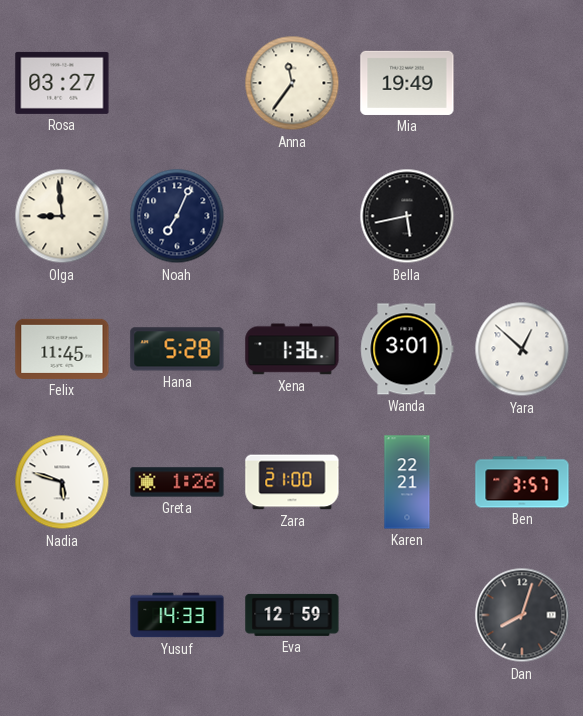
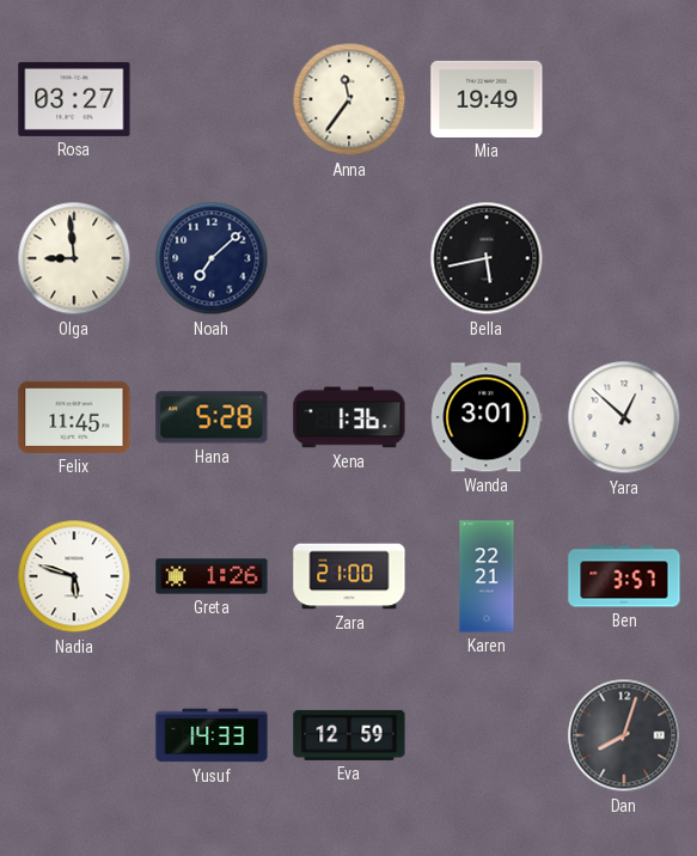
Noah: 7:04 -> 7:08
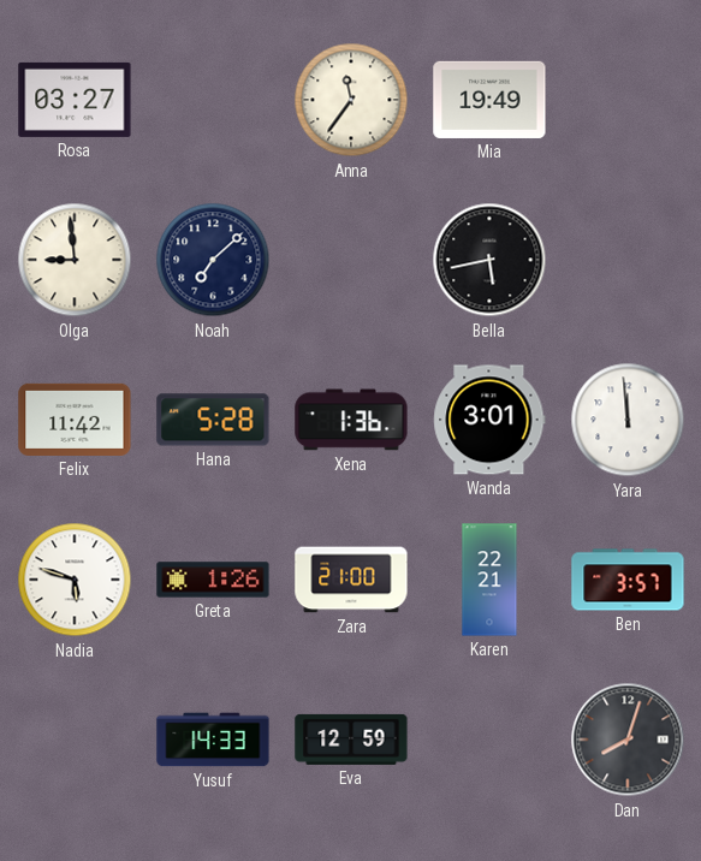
Felix: 11:45 -> 11:42
Yara: 12:52 -> 11:59
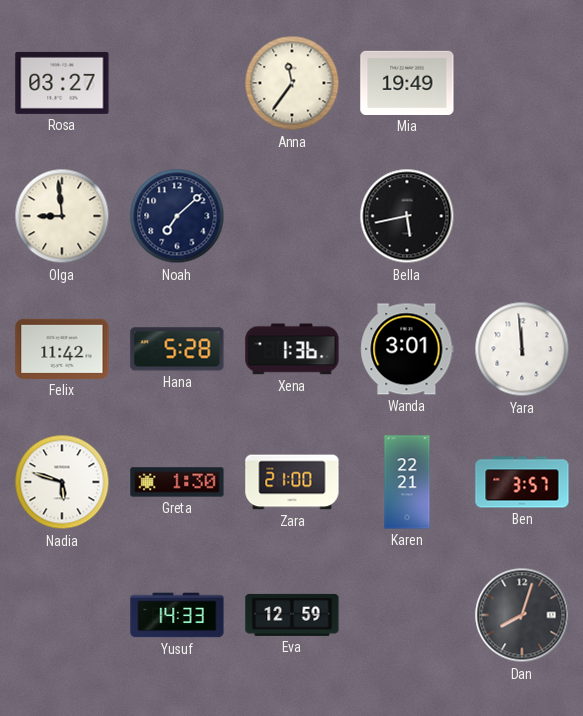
Greta: 1:26 -> 1:30
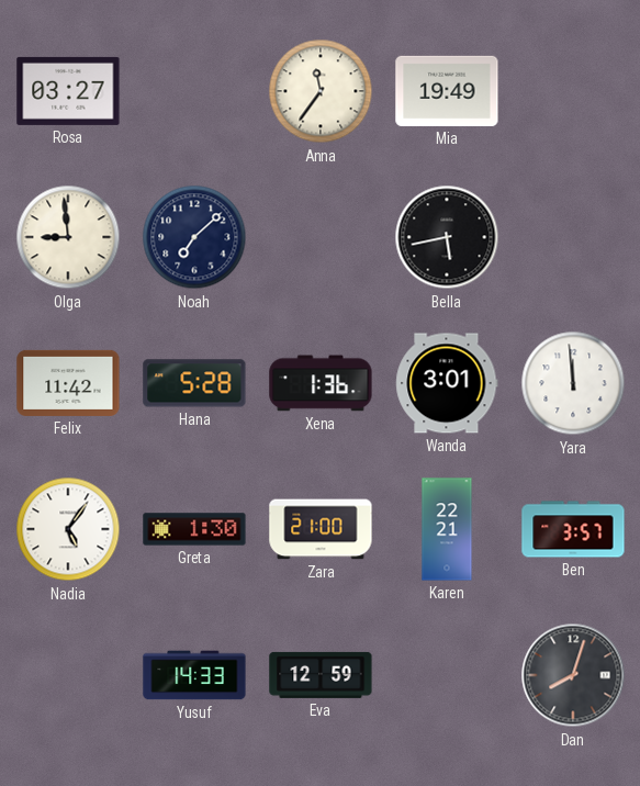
Nadia: 5:48 -> 5:06
